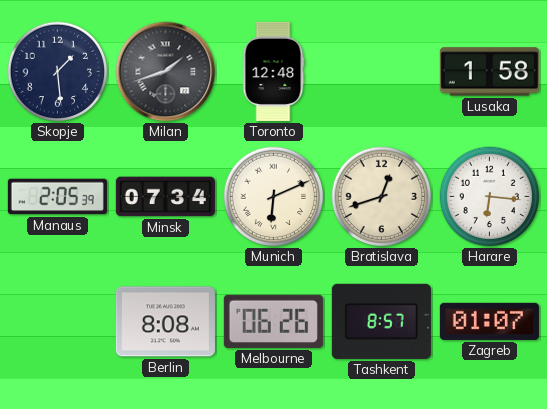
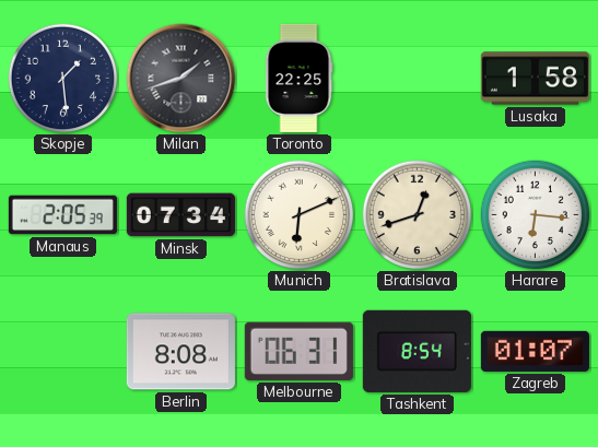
Toronto: 12:48 -> 22:25
Melbourne: 06:26 -> 06:31
Tashkent: 8:57 -> 8:54
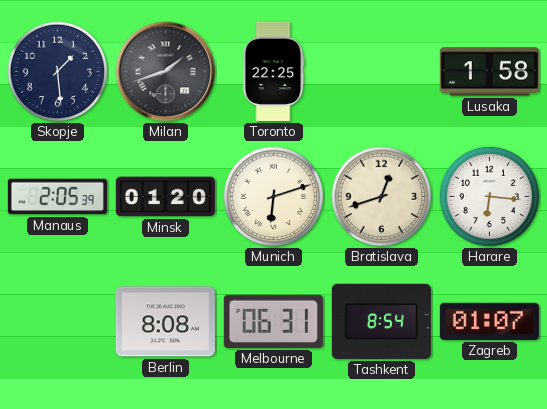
Minsk: 07:34 -> 01:20
Munich: 6:11 -> 6:12
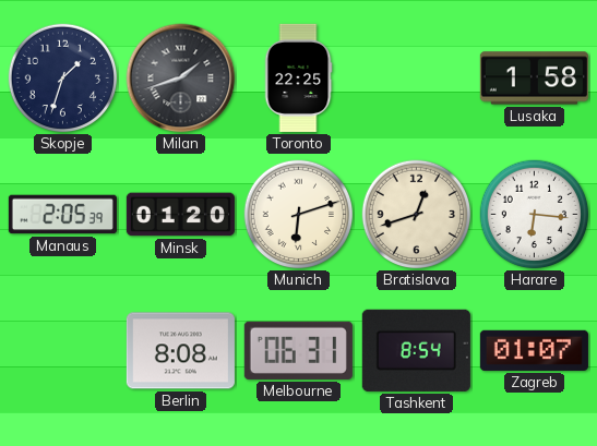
Skopje: 1:29 -> 1:33
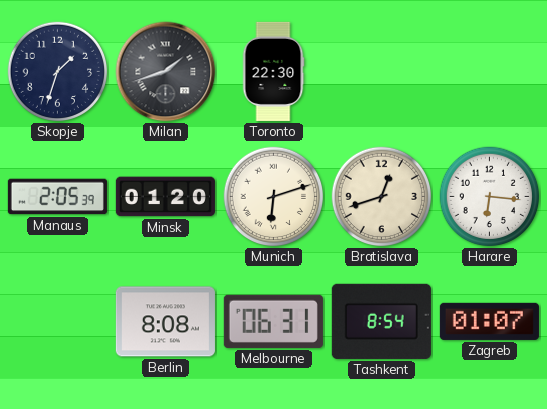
Toronto: 22:25 -> 22:30
Lusaka: 1:58 -> none
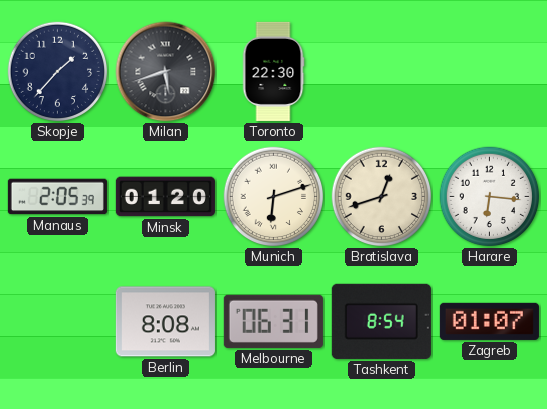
Skopje: 1:33 -> 1:37
Milan: 1:42 -> 5:42
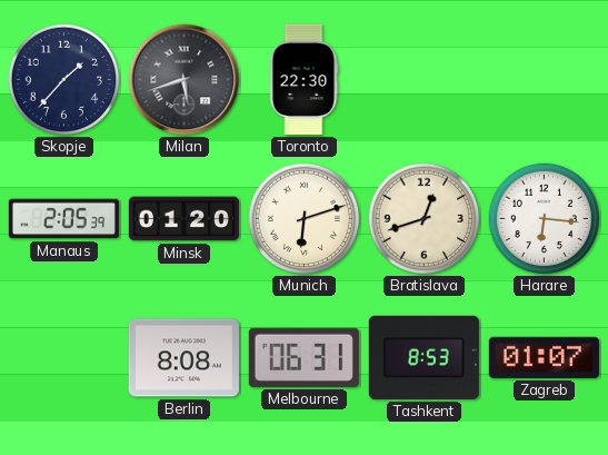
Tashkent: 8:54 -> 8:53
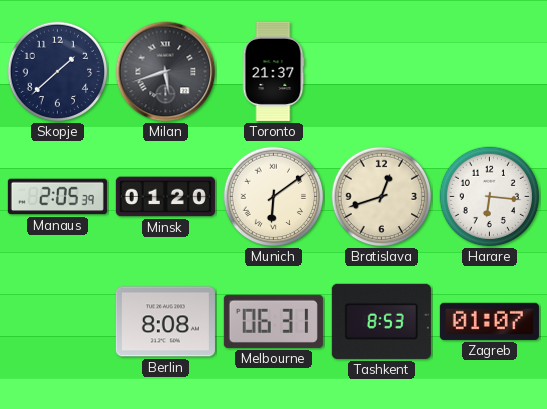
Skopje: 1:37 -> 1:38
Toronto: 22:30 -> 21:37
Munich: 6:12 -> 6:09
